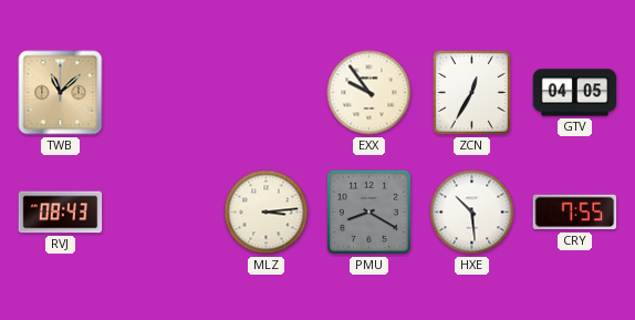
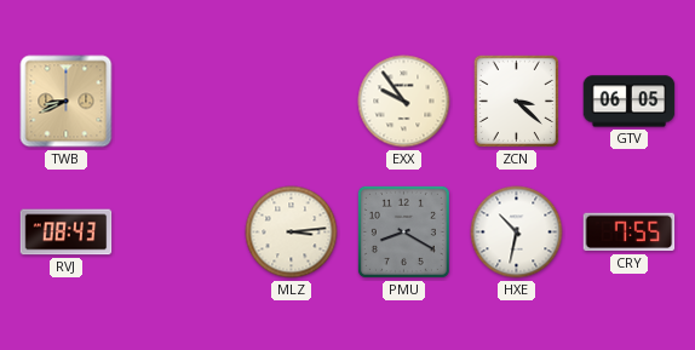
TWB: 11:08 -> 8:41
ZCN: 12:35 -> 3:22
GTV: 04:05 -> 06:05
HXE: 10:29 -> 10:32
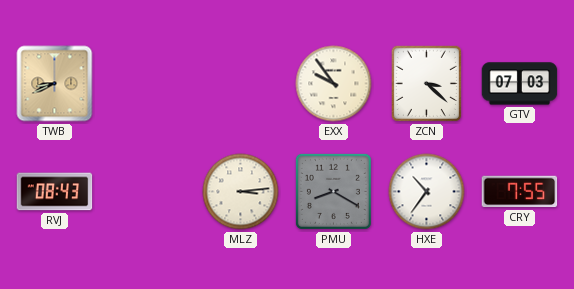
GTV: 06:05 -> 07:03
HXE: 10:32 -> 10:36
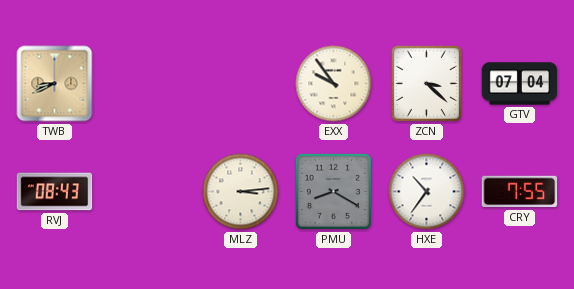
GTV: 07:03 -> 07:04
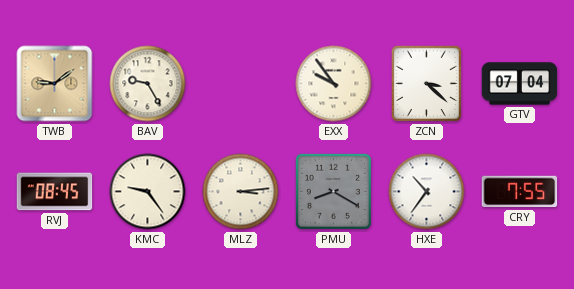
TWB: 8:41 -> 9:09
BAV: none -> 9:25
RVJ: 08:43 -> 08:45
KMC: none -> 9:24
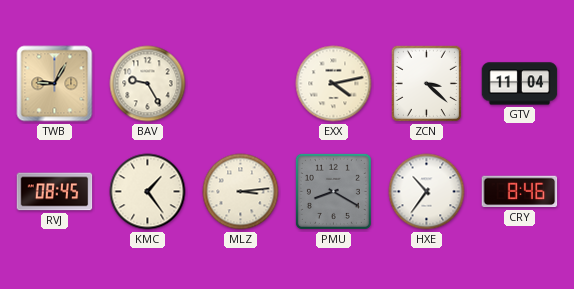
TWB: 9:09 -> 9:05
EXX: 9:54 -> 4:13
GTV: 07:04 -> 11:04
KMC: 9:24 -> 1:24
CRY: 7:55 -> 8:46
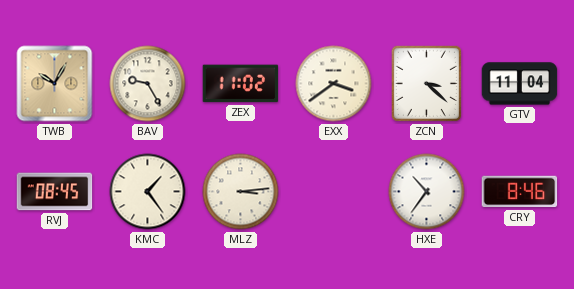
TWB: 9:05 -> 10:05
ZEX: none -> 11:02
EXX: 4:13 -> 3:39
PMU: 8:20 -> none
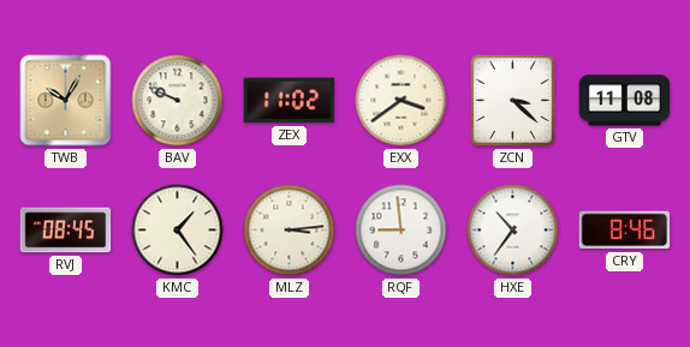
BAV: 9:25 -> 9:49
GTV: 11:04 -> 11:08
RQF: none -> 8:59
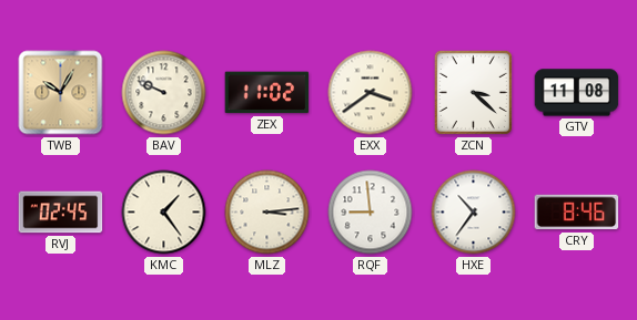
RVJ: 08:45 -> 02:45
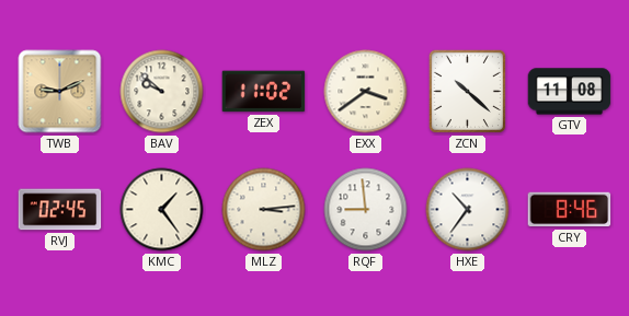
TWB: 10:05 -> 9:11
BAV: 9:49 -> 9:52
ZCN: 3:22 -> 10:22
